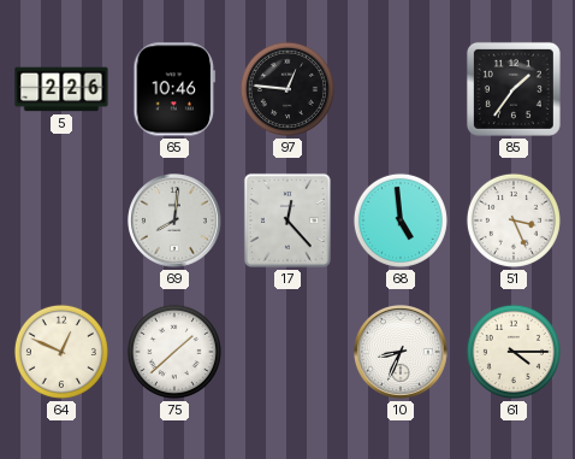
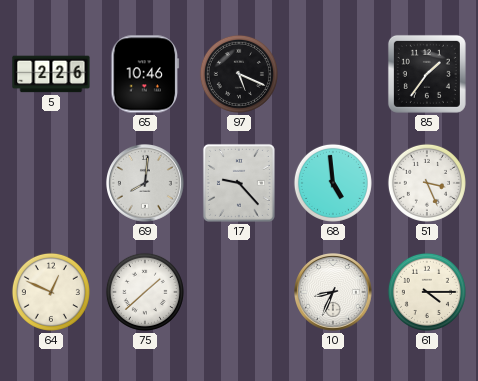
97: 12:46 -> 5:19
17: 12:23 -> 9:23
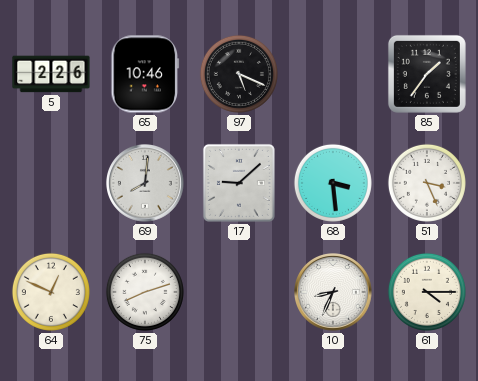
17: 9:23 -> 9:08
68: 4:59 -> 3:29
75: 1:38 -> 8:12
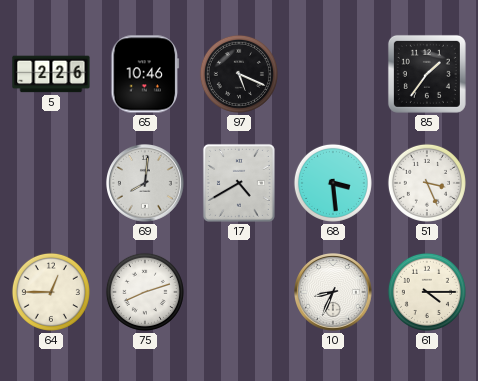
17: 9:08 -> 4:40
64: 12:49 -> 12:45
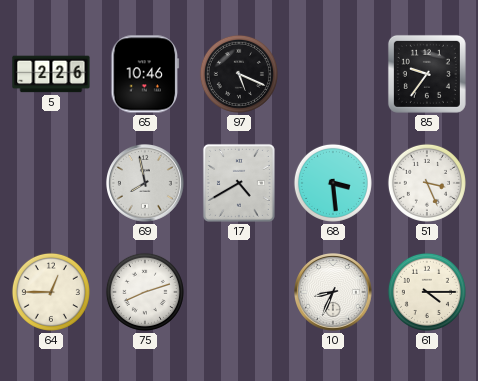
85: 1:36 -> 9:36
69: 8:01 -> 7:58
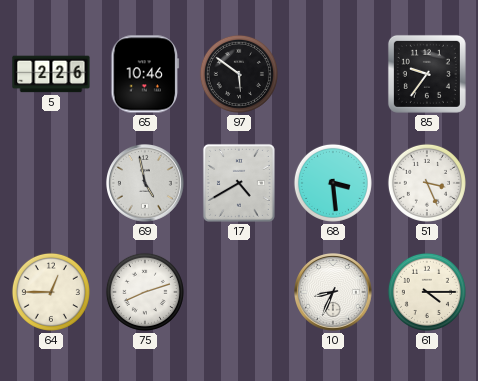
97: 5:19 -> 5:51
69: 7:58 -> 4:58
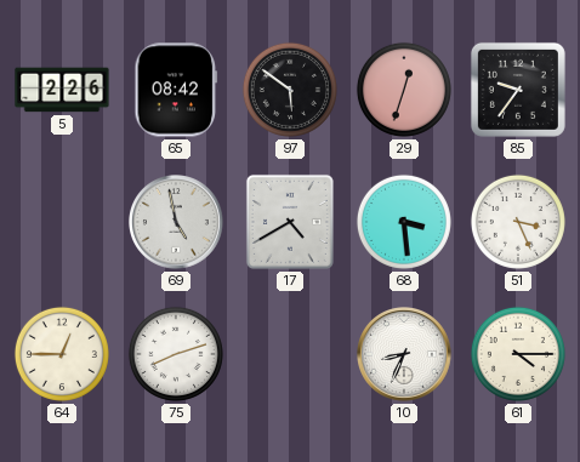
65: 10:46 -> 08:42
29: none -> 12:33
